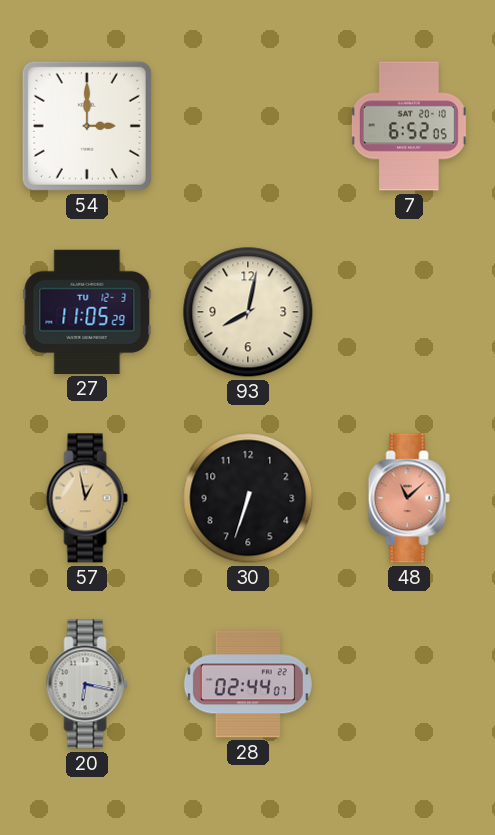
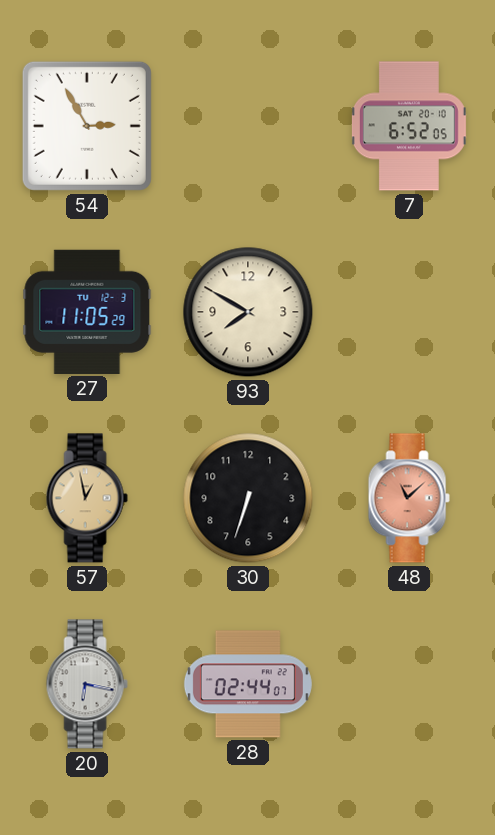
54: 3:00 -> 2:55
93: 8:02 -> 7:50
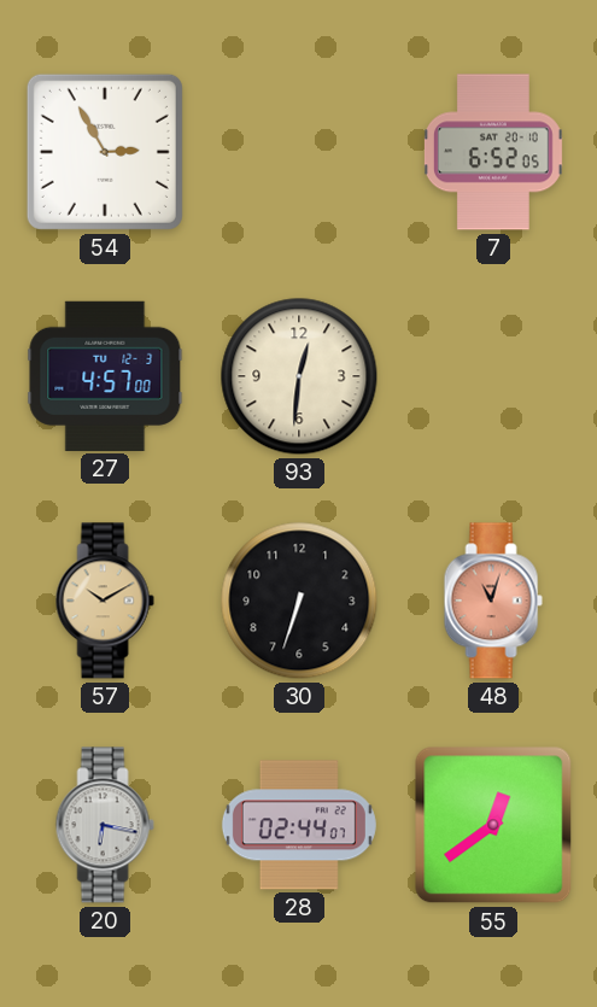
27: 11:05 -> 4:57
93: 7:50 -> 12:31
57: 12:58 -> 10:10
48: 11:08 -> 11:03
55: none -> 12:39
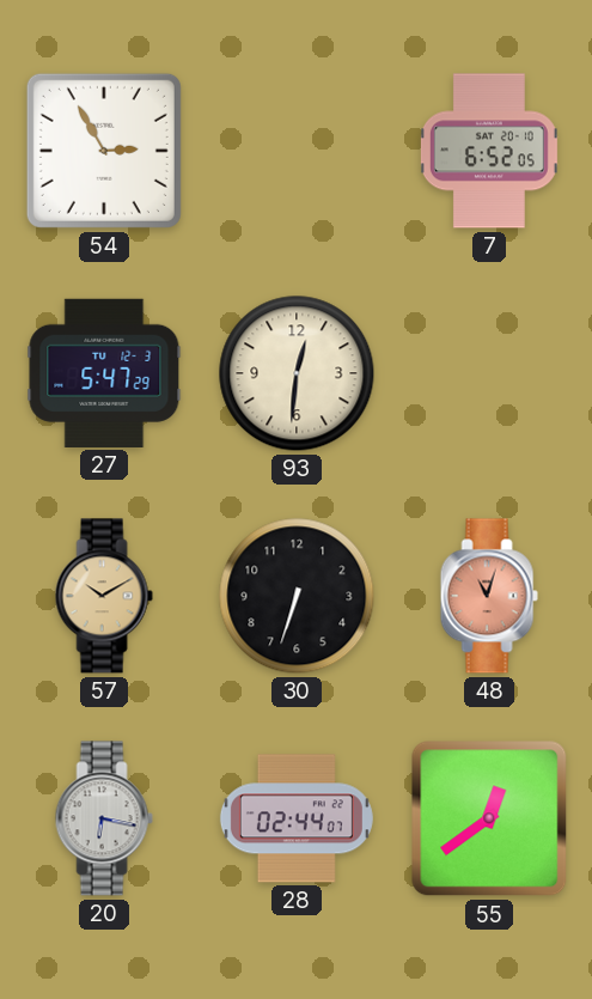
27: 4:57 -> 5:47
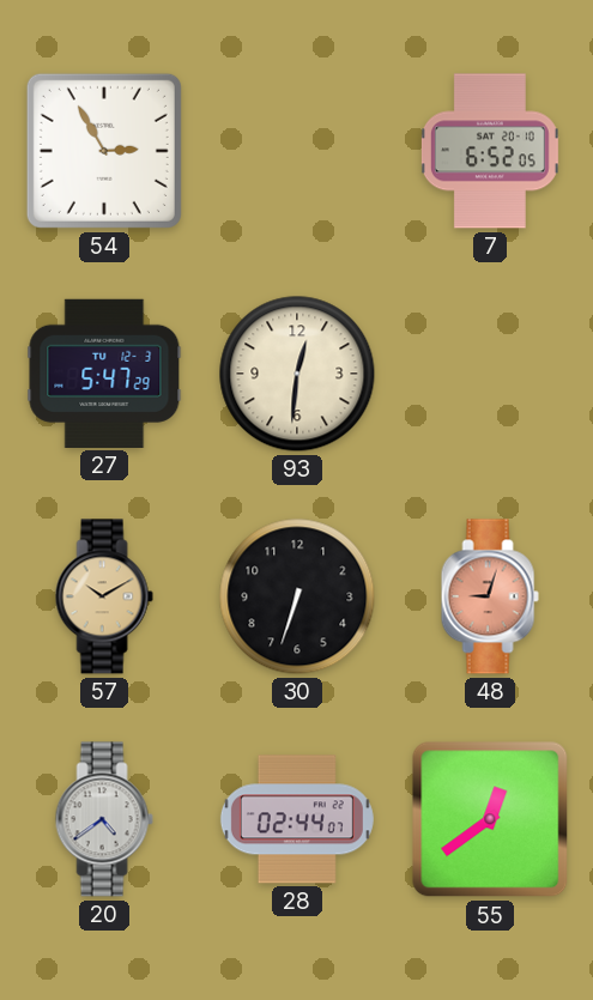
48: 11:03 -> 9:03
20: 6:17 -> 4:39
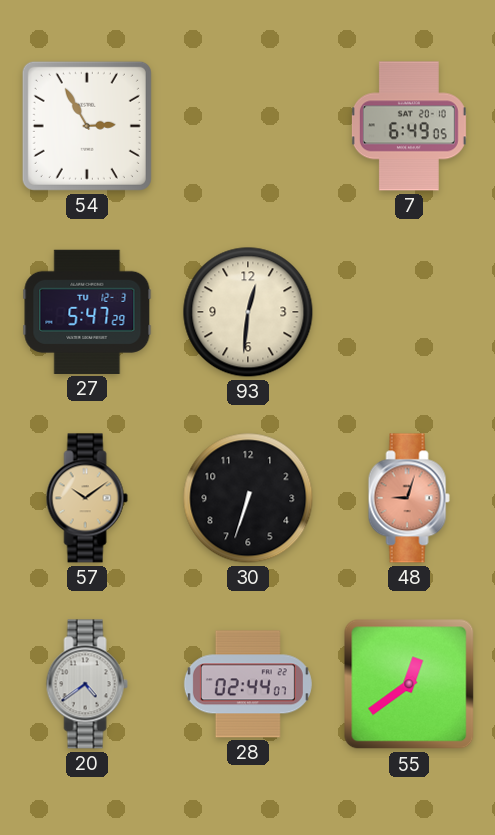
7: 6:52 -> 6:49
57: 10:10 -> 10:09
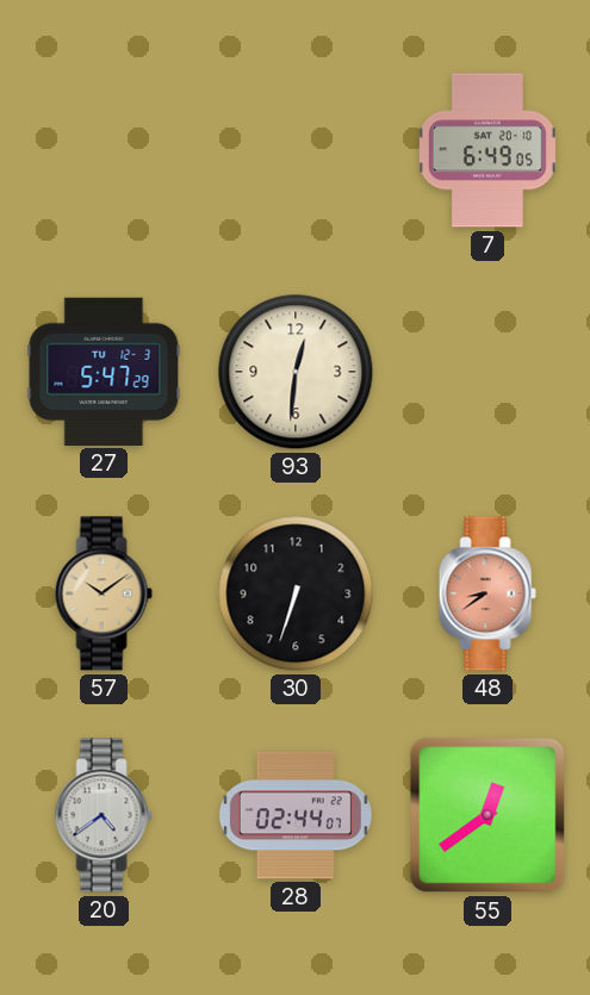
54: 2:55 -> none
48: 9:03 -> 8:39
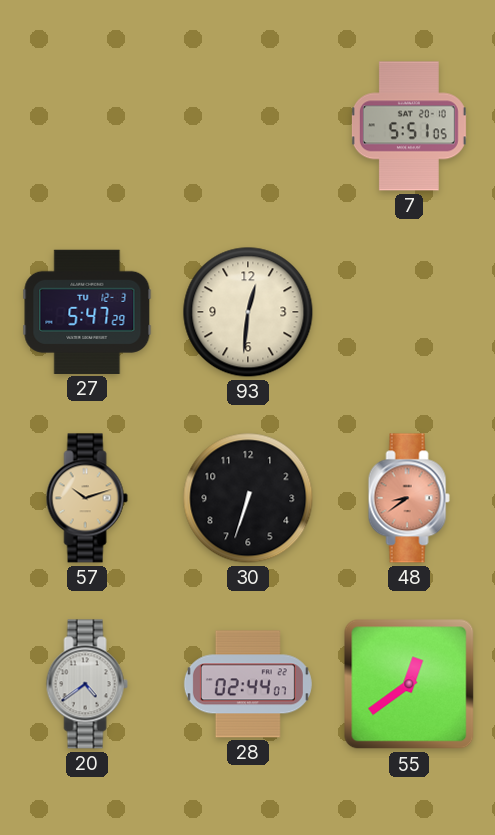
7: 6:49 -> 5:51
57: 10:09 -> 10:12
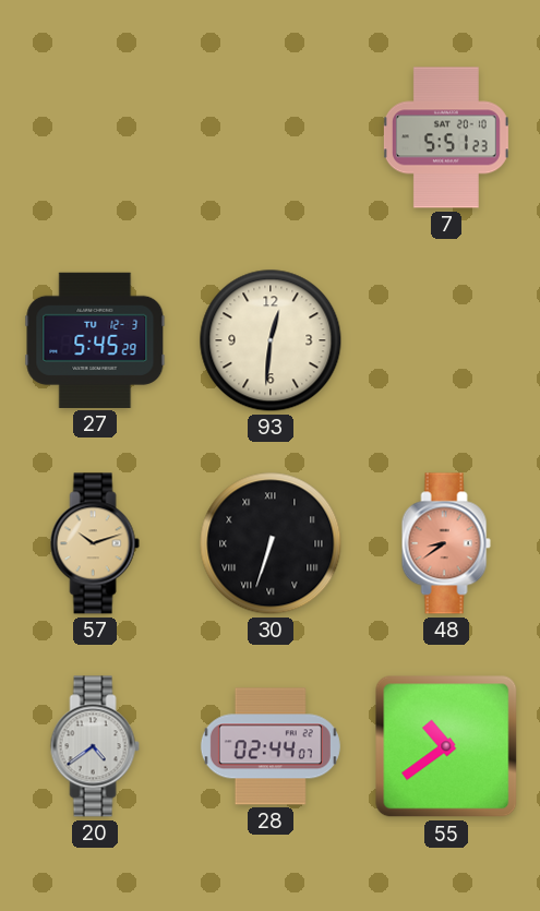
7: 5:51:05 -> 5:51:23
27: 5:47 -> 5:45
30 numerals: Arabic -> Roman
55: 12:39 -> 10:39
